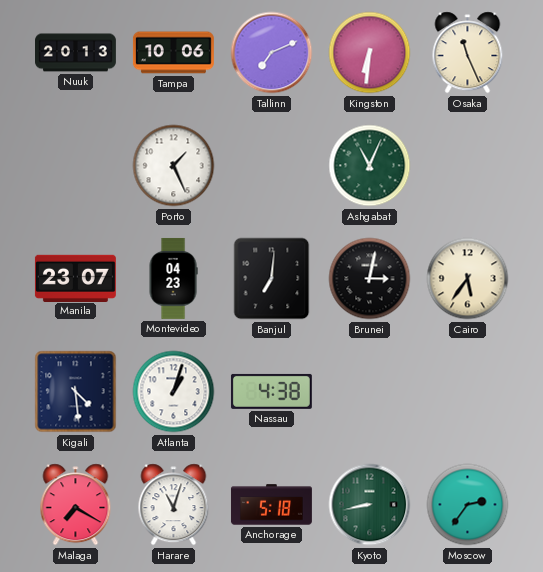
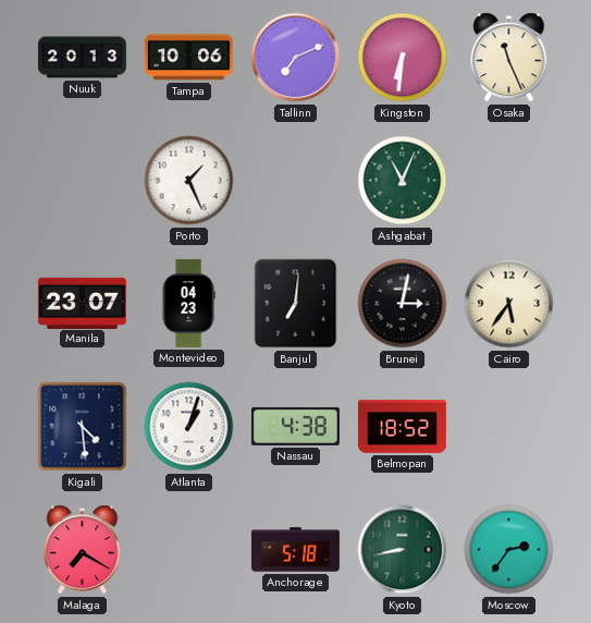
Belmopan: none -> 18:52
Harare: 11:03 -> none
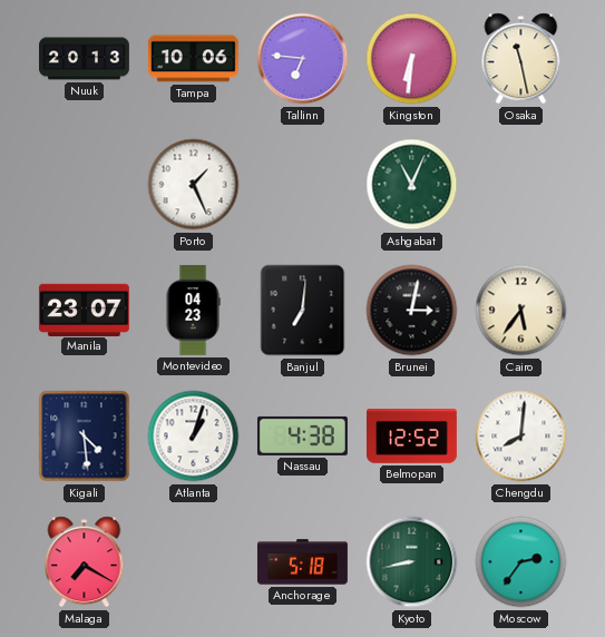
Tallinn: 7:11 -> 6:46
Osaka: 11:26 -> 11:28
Belmopan: 18:52 -> 12:52
Chengdu: none -> 8:01
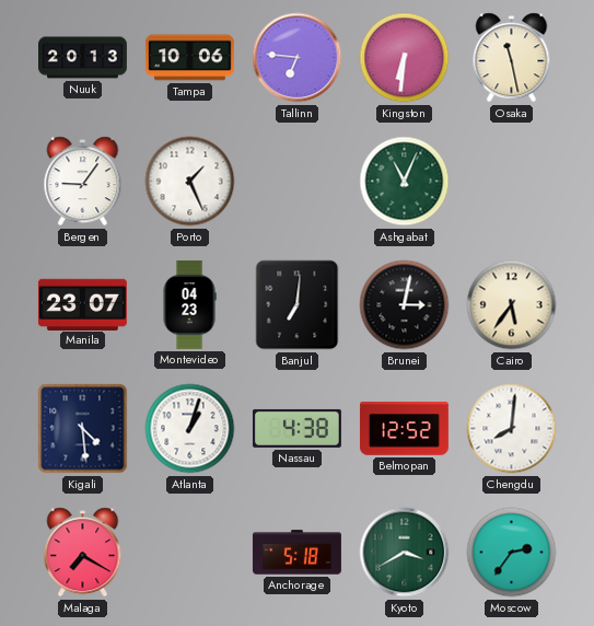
Bergen: none -> 9:06
Kyoto: 8:43 -> 3:40
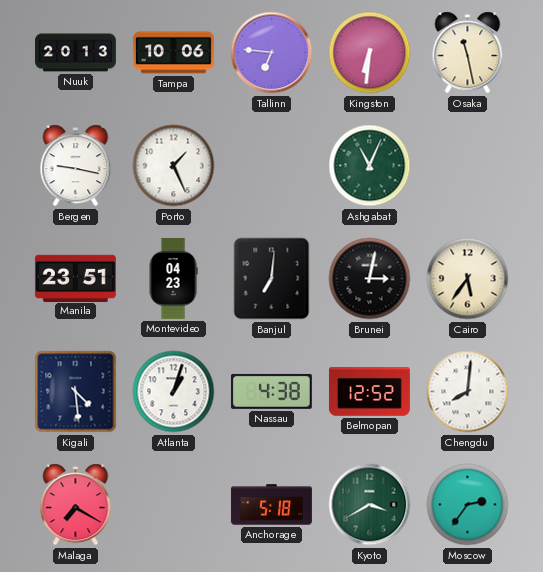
Bergen: 9:06 -> 9:17
Manila: 23:07 -> 23:51
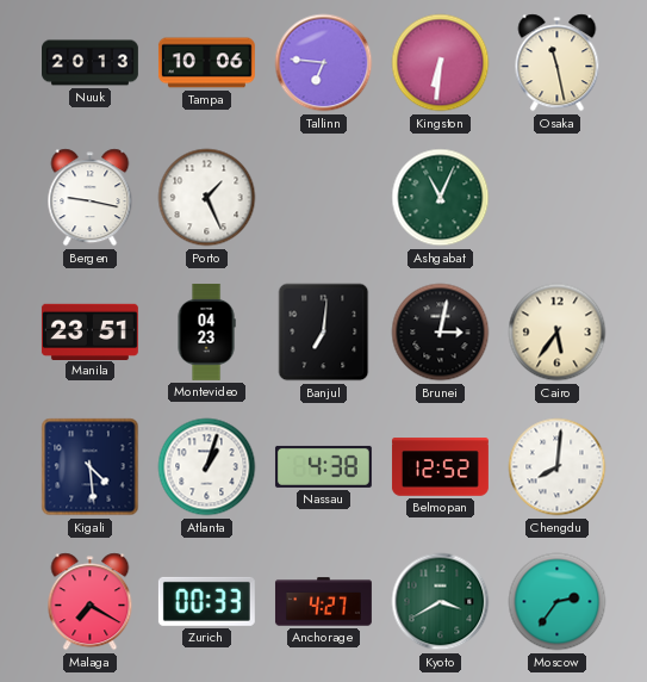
Zurich: none -> 00:33
Anchorage: 5:18 -> 4:27
